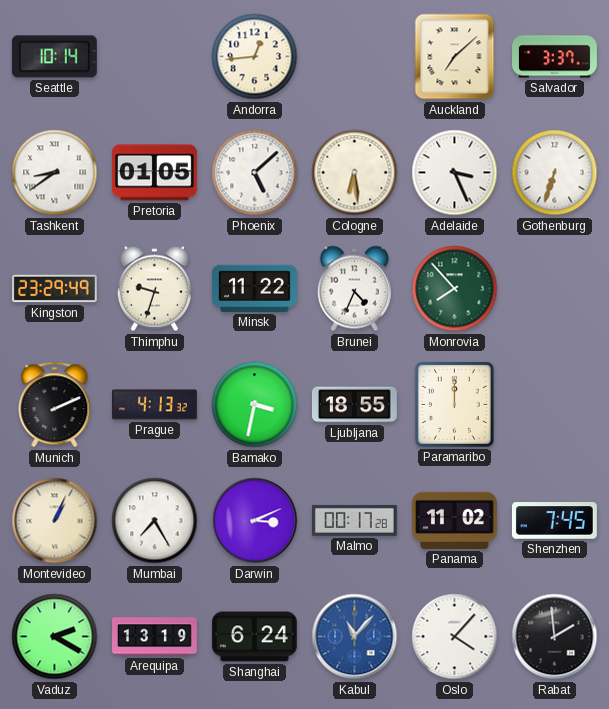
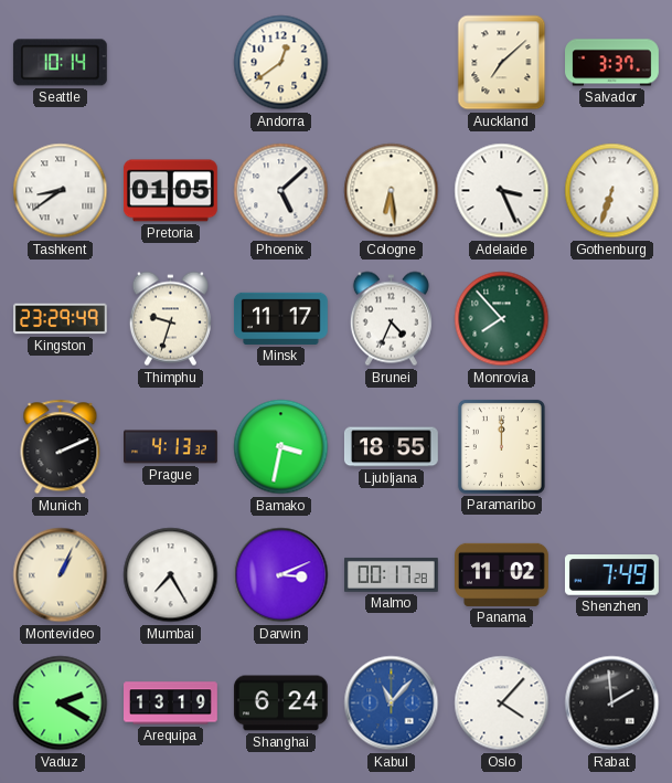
Andorra: 12:44 -> 12:39
Minsk: 11:22 -> 11:17
Shenzhen: 7:45 -> 7:49
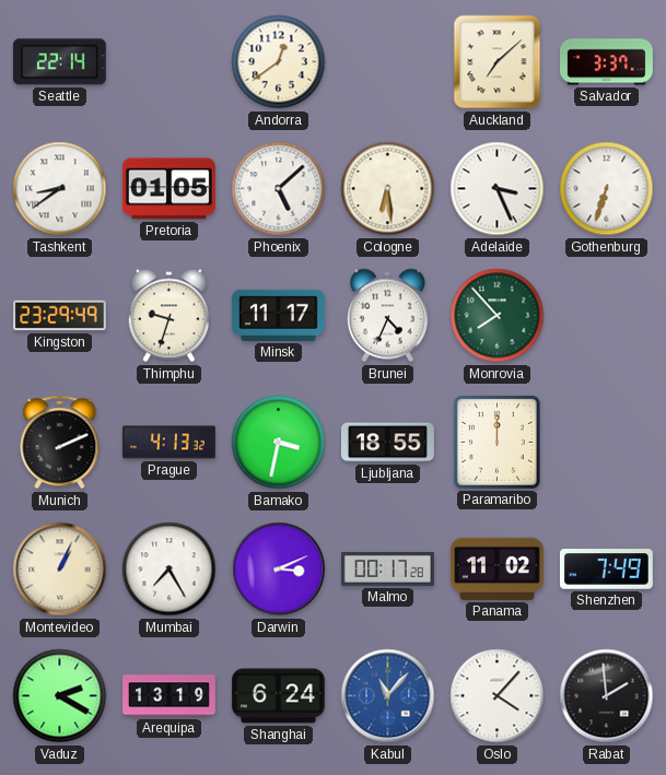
Seattle: 10:14 -> 22:14
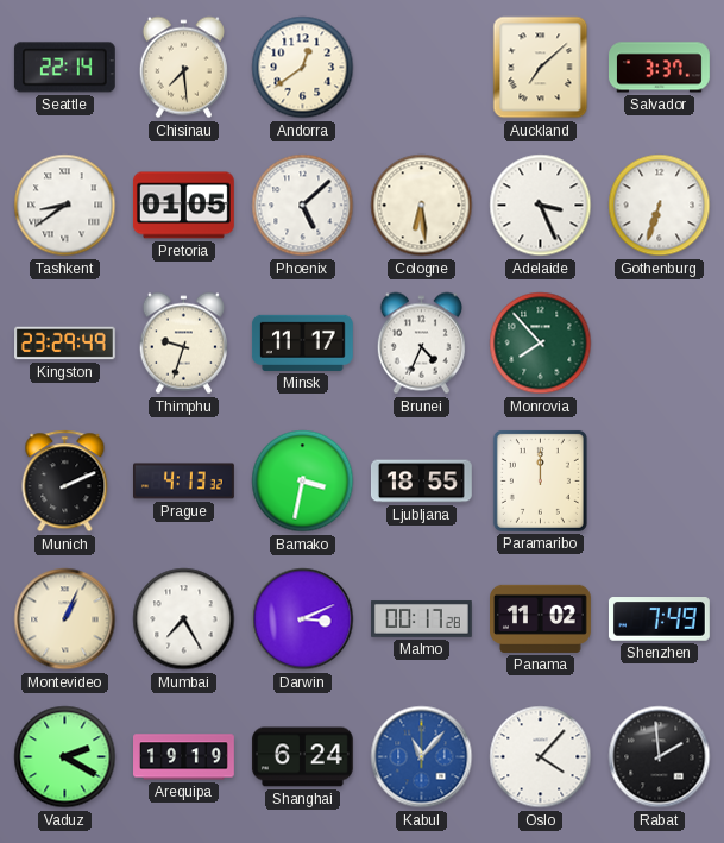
Chisinau: none -> 7:29
Arequipa: 13:19 -> 19:19
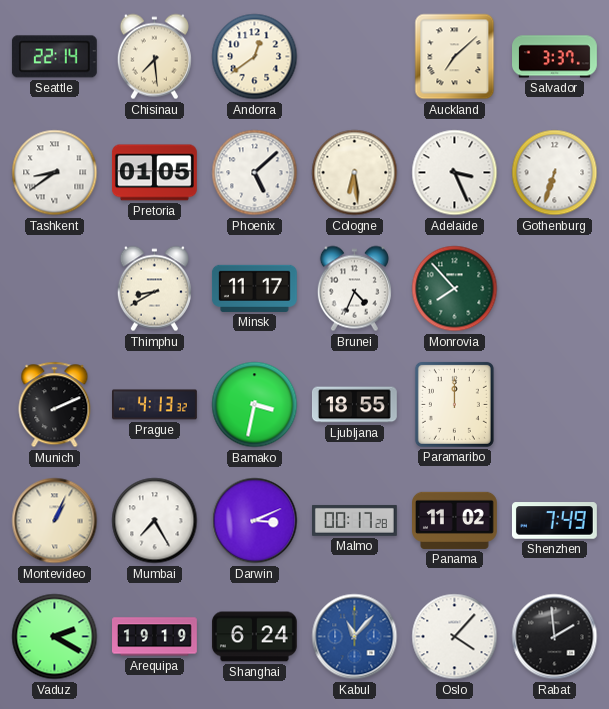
Kingston: 23:29 -> none
Thimphu: 9:33 -> 8:40
